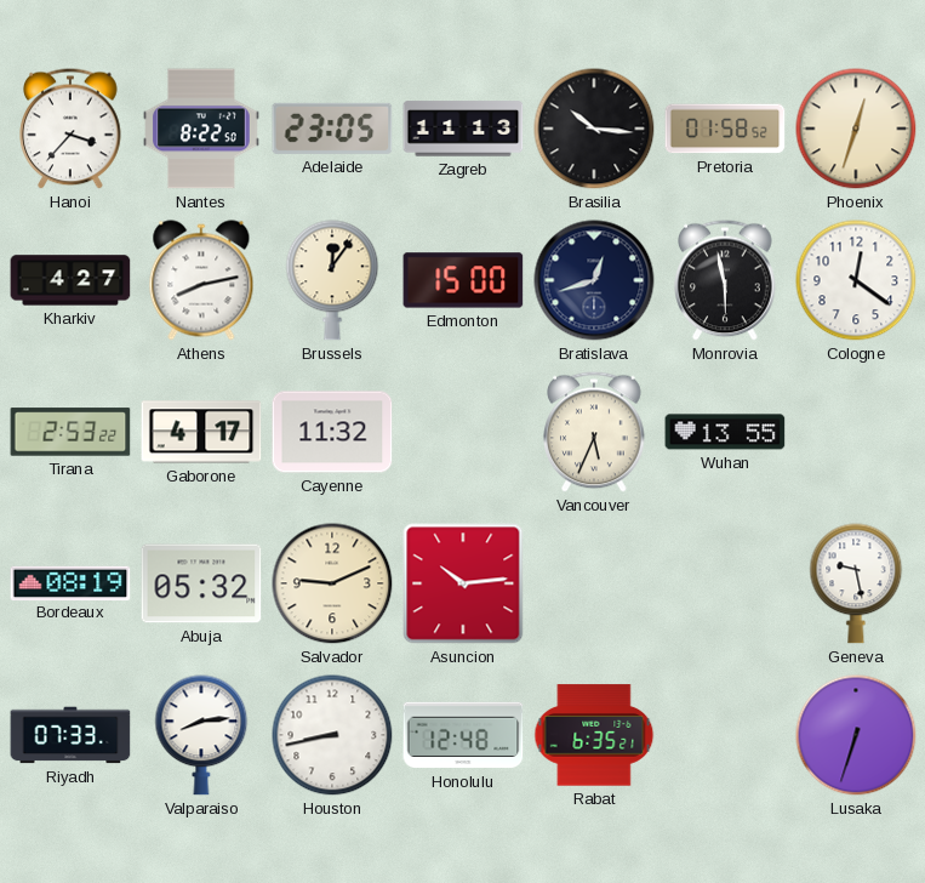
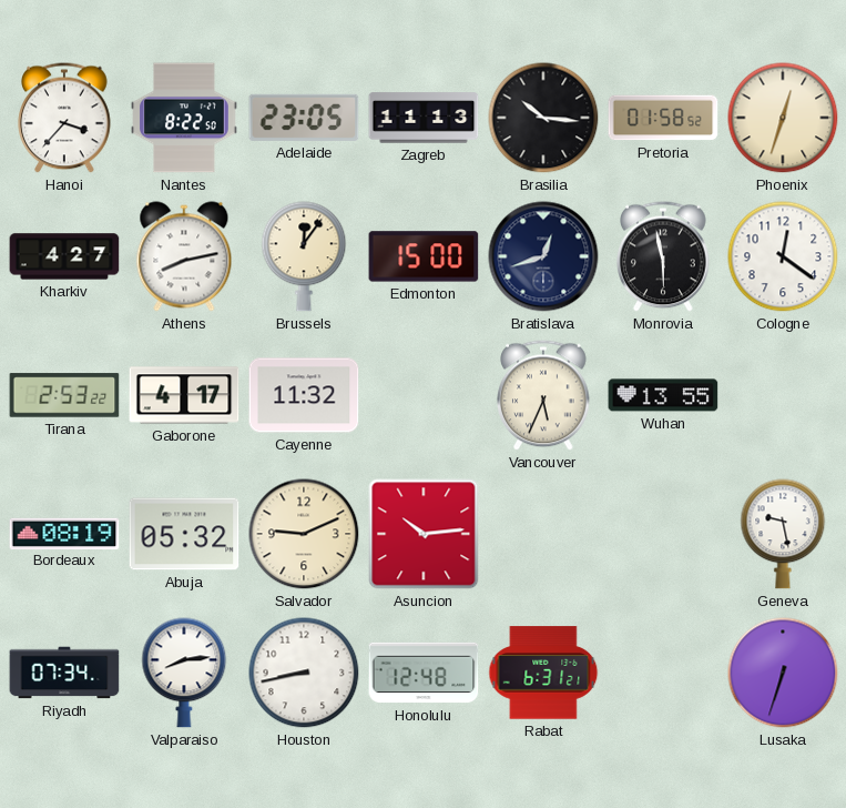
Riyadh: 07:33 -> 07:34
Rabat: 6:35 -> 6:31
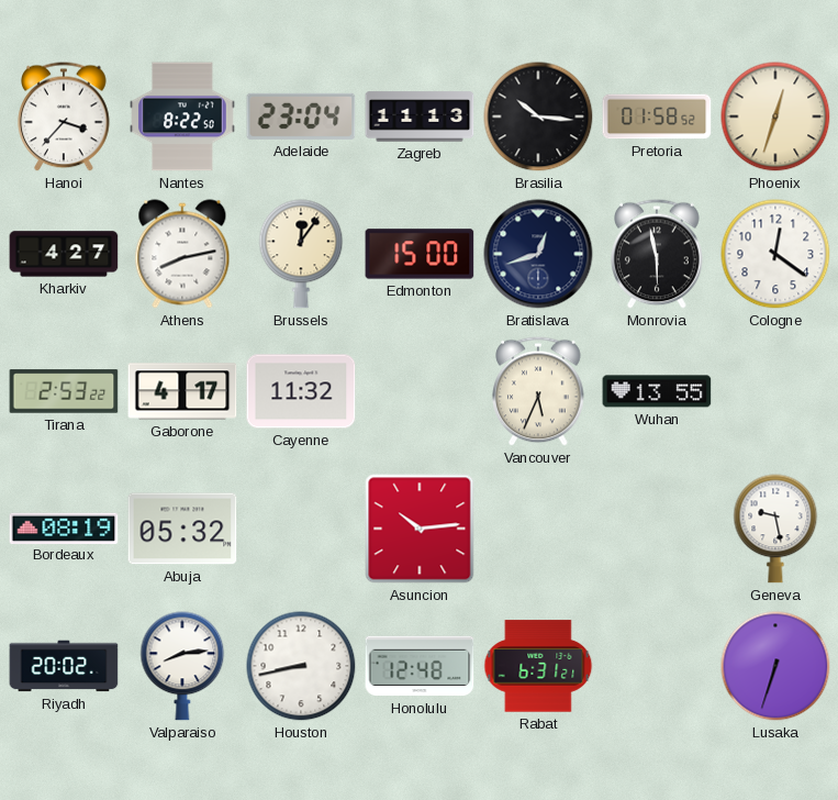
Adelaide: 23:05 -> 23:04
Salvador: 9:11 -> none
Riyadh: 07:34 -> 20:02
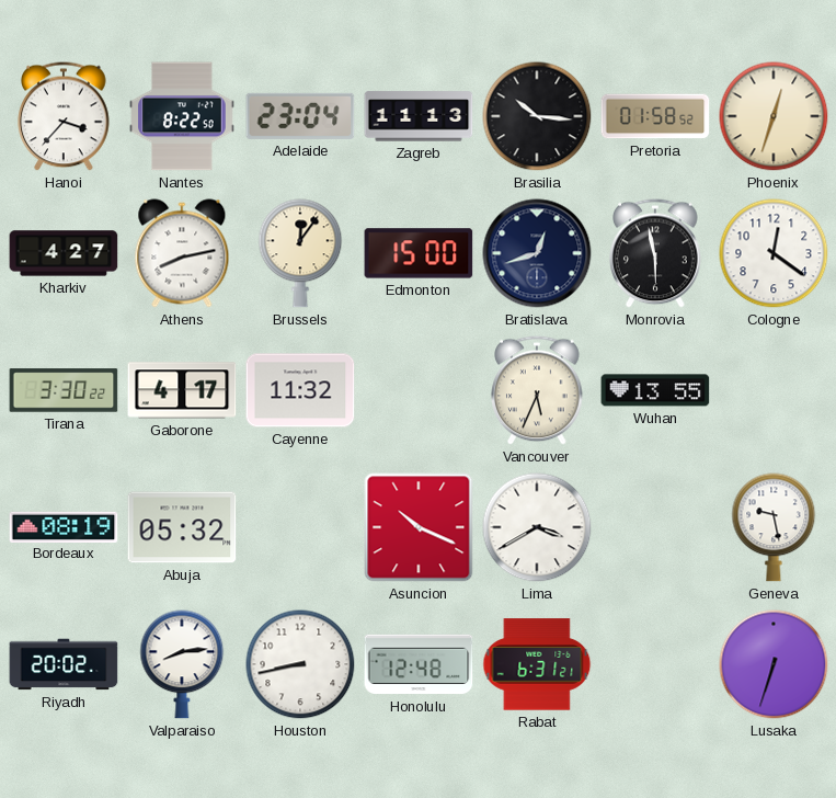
Tirana: 2:53 -> 3:30
Asuncion: 10:14 -> 10:19
Lima: none -> 3:40
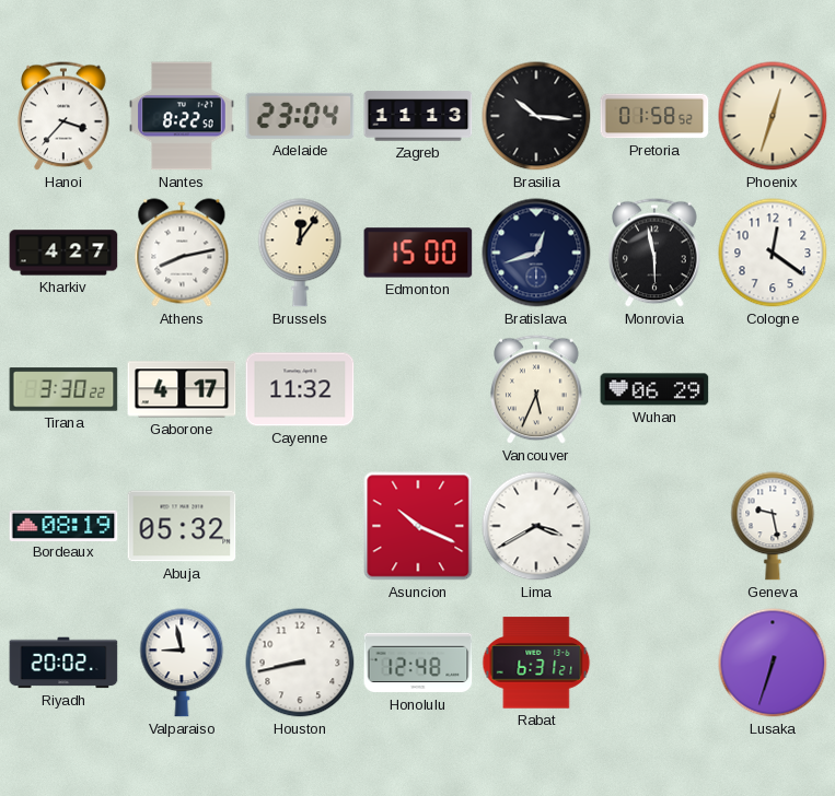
Wuhan: 13:55 -> 06:29
Valparaiso: 8:14 -> 8:58
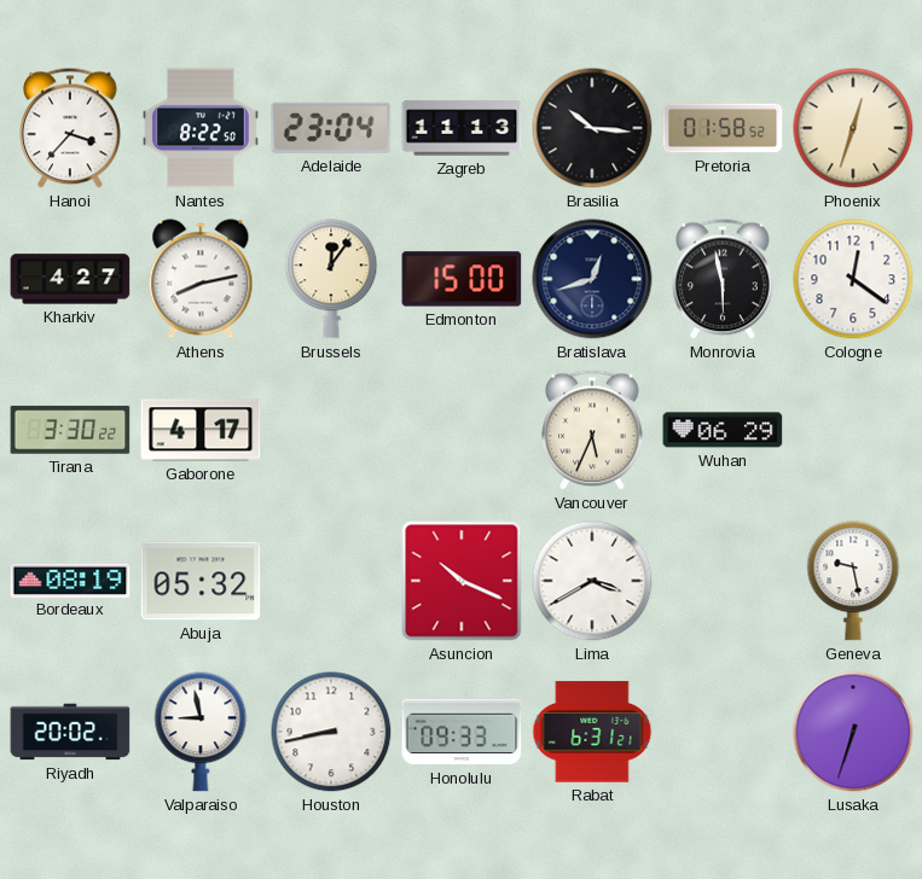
Cayenne: 11:32 -> none
Honolulu: 12:48 -> 09:33
